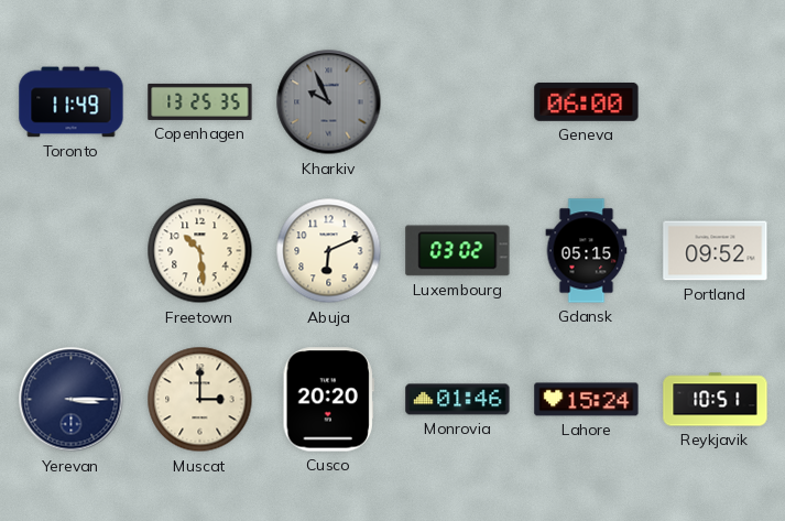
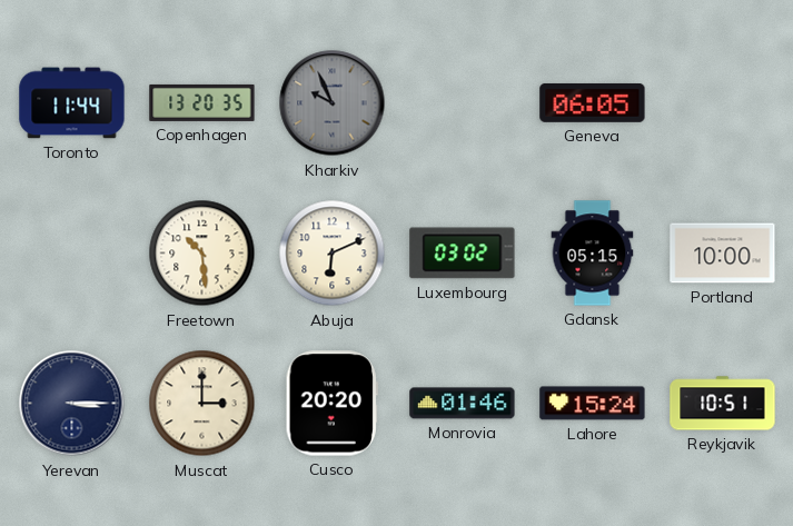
Toronto: 11:49 -> 11:44
Copenhagen: 13:25 -> 13:20
Geneva: 06:00 -> 06:05
Portland: 09:52 -> 10:00
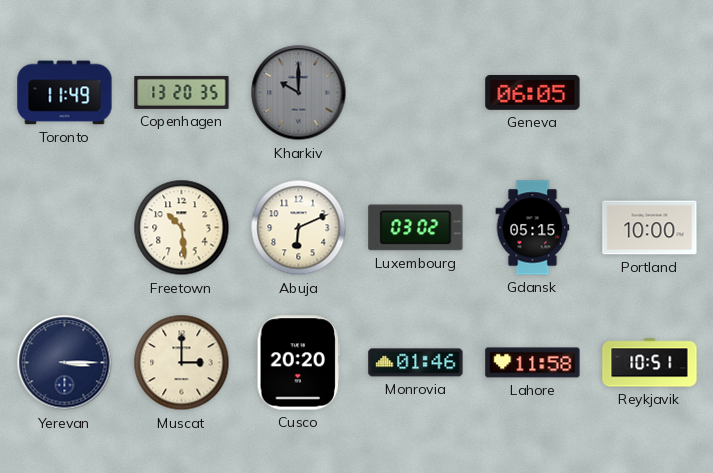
Toronto: 11:44 -> 11:49
Kharkiv: 9:56 -> 10:00
Lahore: 15:24 -> 11:58
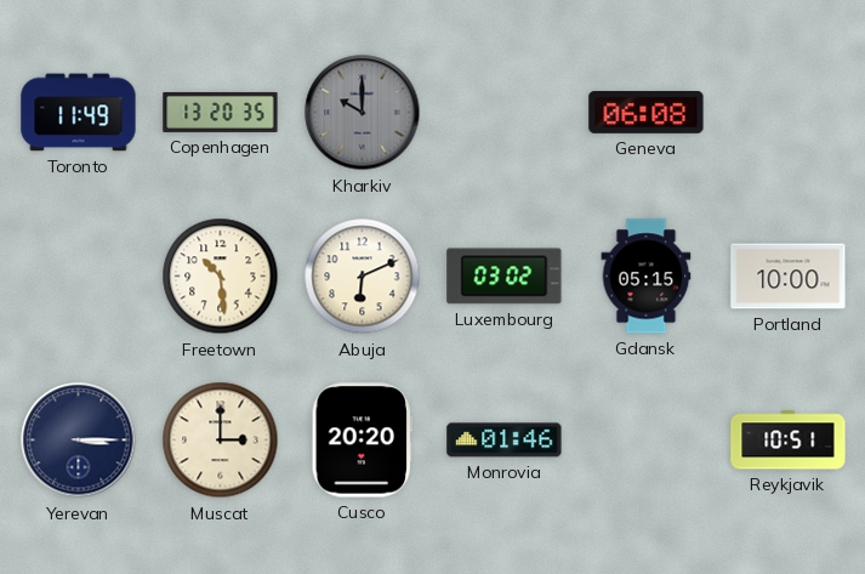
Geneva: 06:05 -> 06:08
Lahore: 11:58 -> none
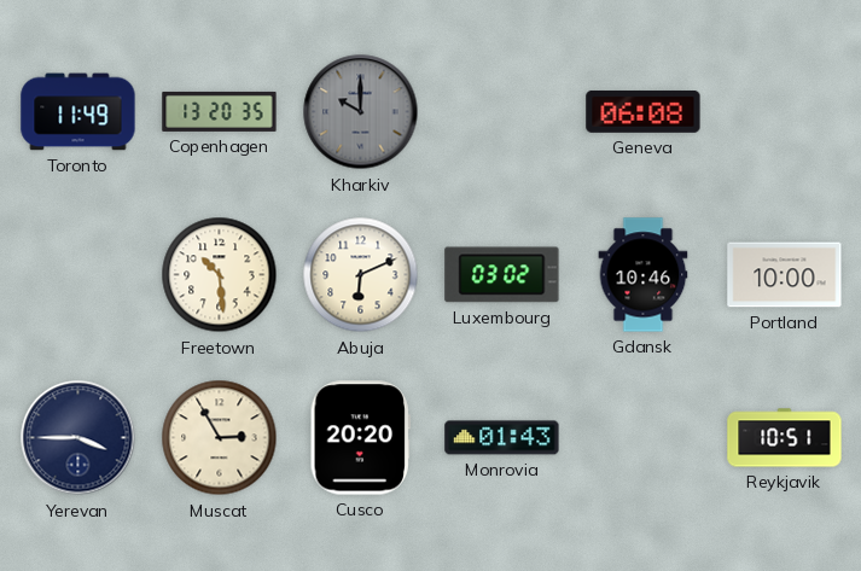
Gdansk: 05:15 -> 10:46
Yerevan: 3:15 -> 3:45
Muscat: 3:00 -> 2:55
Monrovia: 01:46 -> 01:43
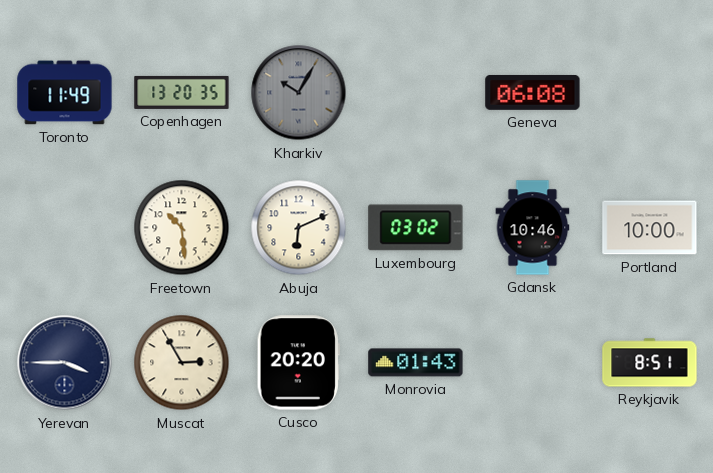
Kharkiv: 10:00 -> 10:05
Reykjavik: 10:51 -> 8:51
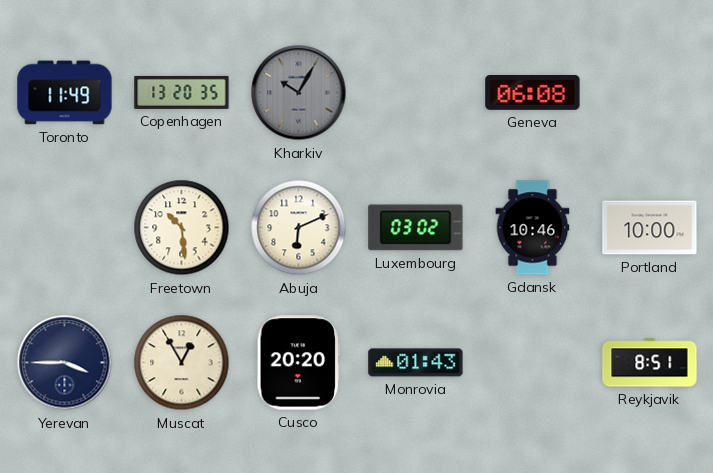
Muscat: 2:55 -> 12:55
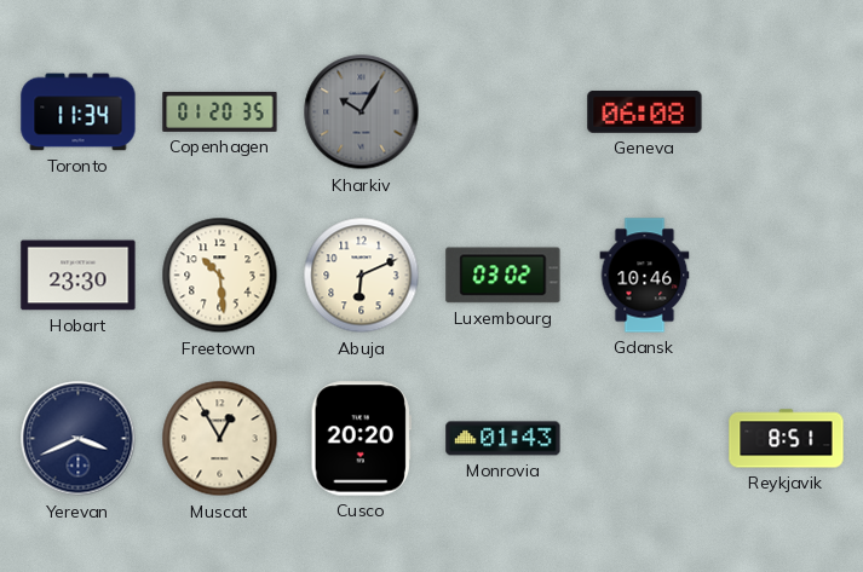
Toronto: 11:49 -> 11:34
Copenhagen: 13:20 -> 01:20
Hobart: none -> 23:30
Portland: 10:00 -> none
Yerevan: 3:45 -> 3:41
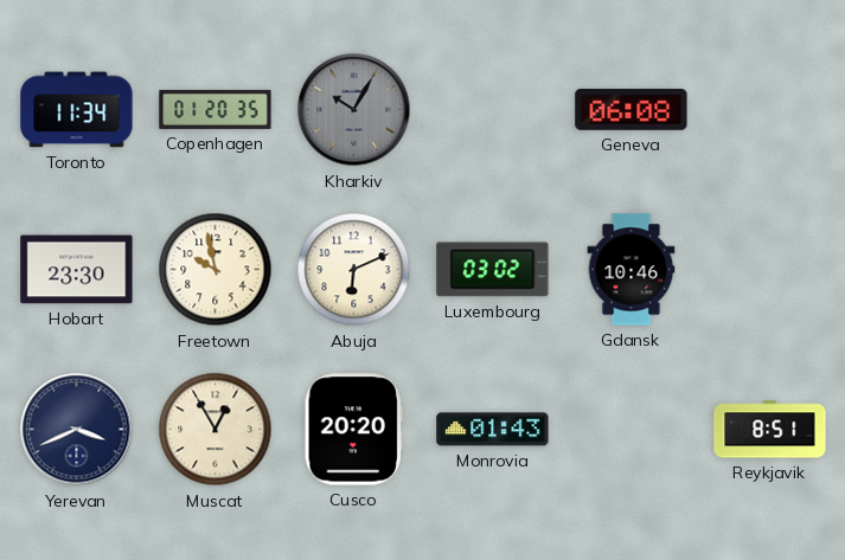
Freetown: 10:29 -> 9:58
